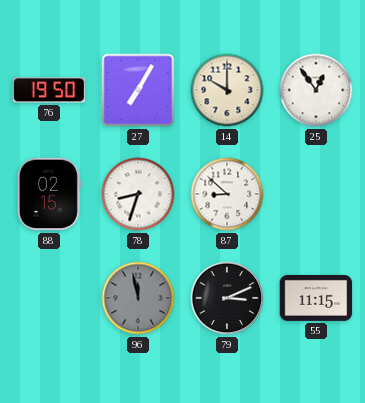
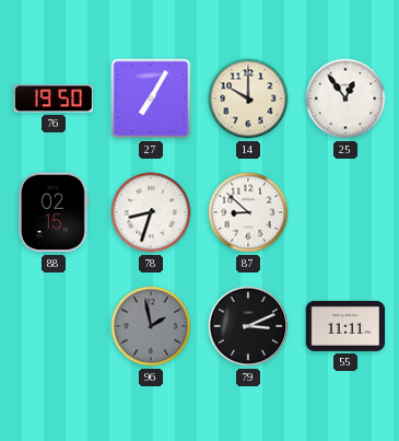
96: 11:58 -> 1:58
55: 11:15 -> 11:11
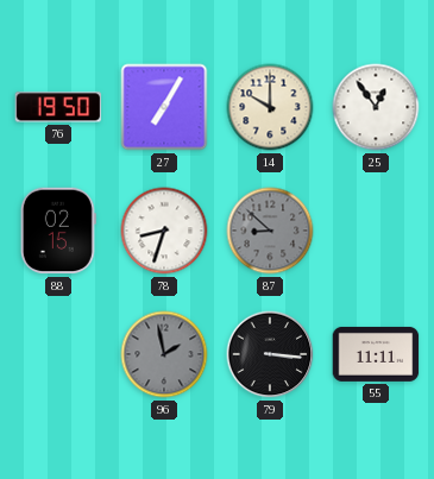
87 dial: white -> grey
79: 3:11 -> 3:16
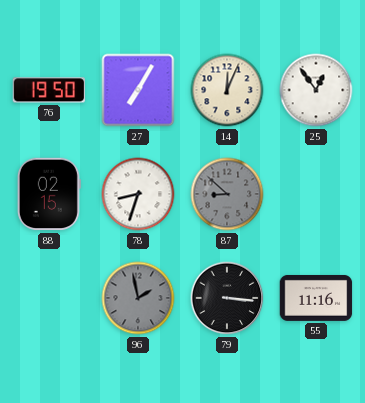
14: 10:00 -> 12:04
55: 11:11 -> 11:16
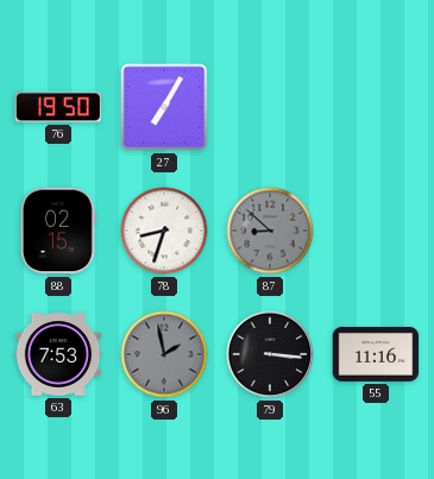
14: 12:04 -> none
25: 12:54 -> none
63: none -> 7:53
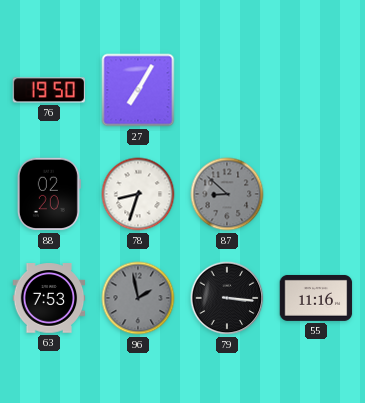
88: 02:15 -> 02:20
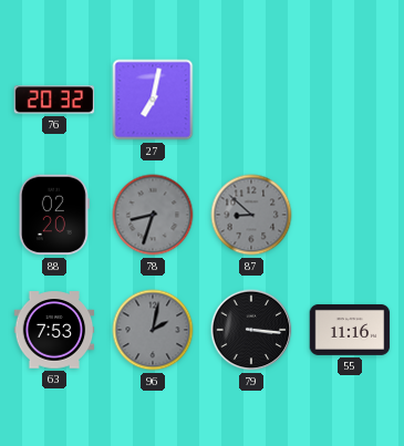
76: 19:50 -> 20:32
27: 7:05 -> 7:02
78 dial: white -> grey
96: 1:58 -> 2:02
